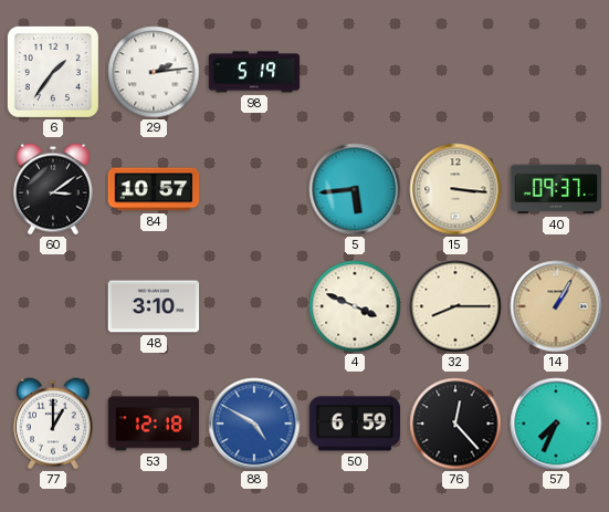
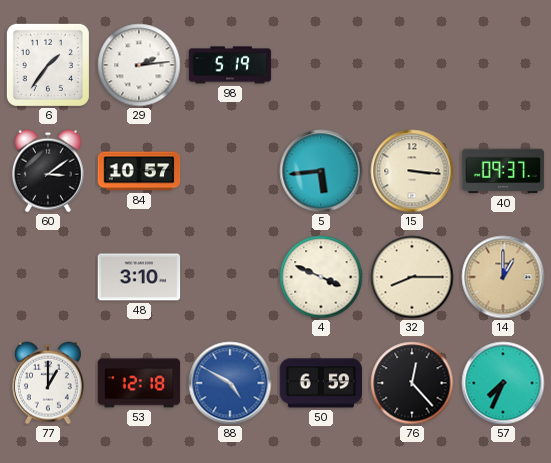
14: 1:05 -> 1:00
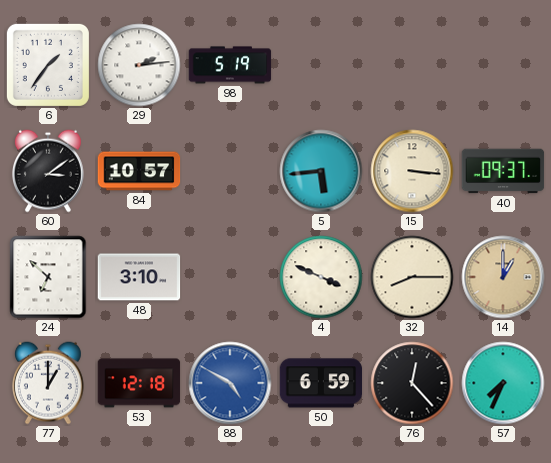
24: none -> 6:52
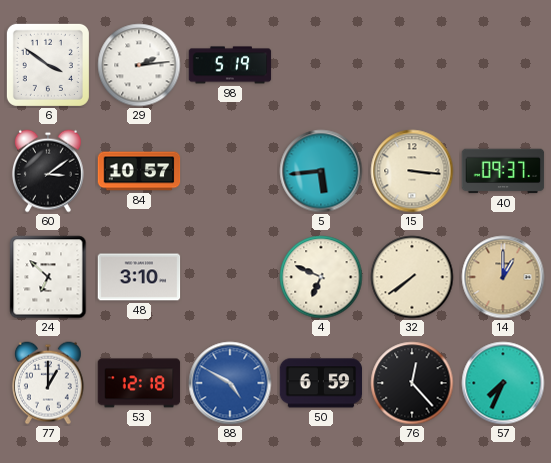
6: 1:36 -> 3:51
4: 3:49 -> 6:49
32: 8:15 -> 7:39
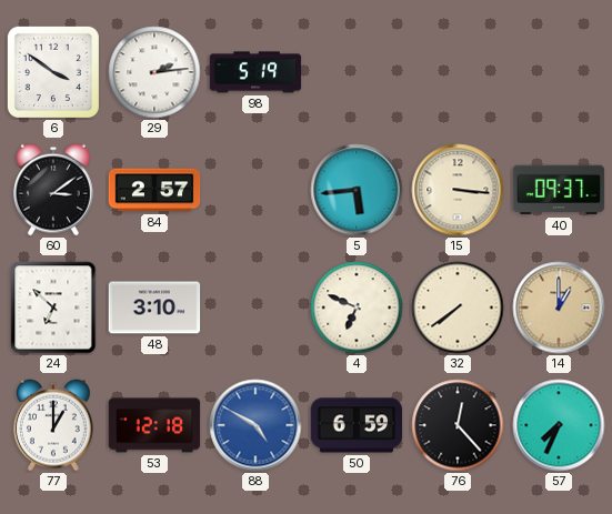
84: 10:57 -> 2:57
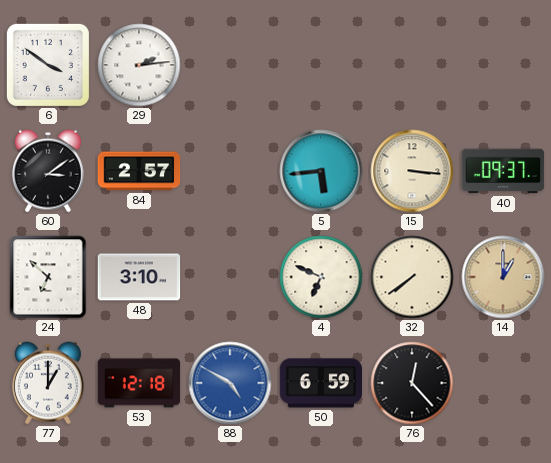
98: 5:19 -> none
57: 7:34 -> none
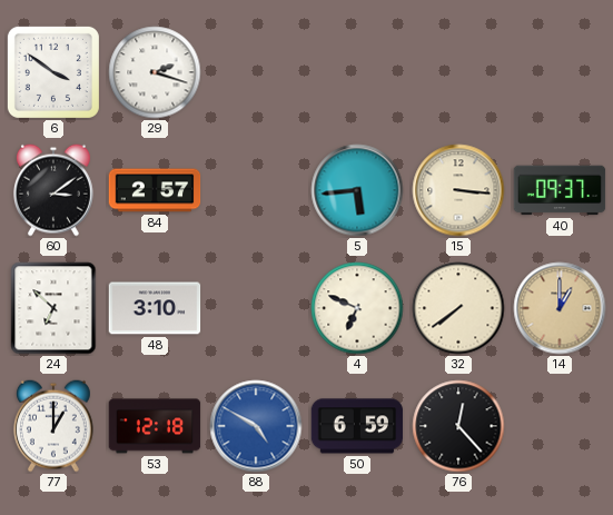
29: 2:14 -> 2:18
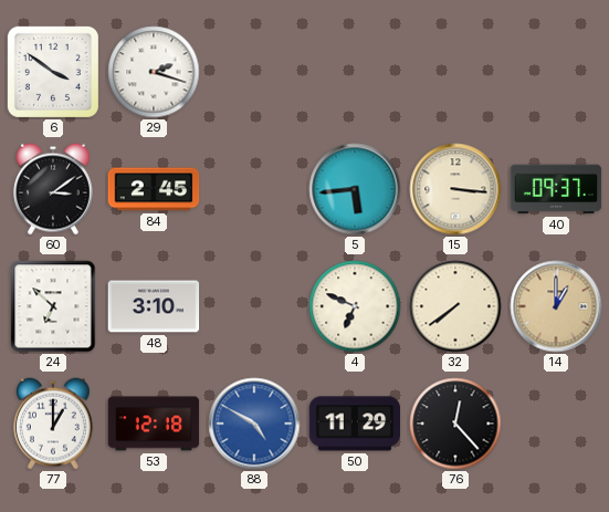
84: 2:57 -> 2:45
50: 6:59 -> 11:29
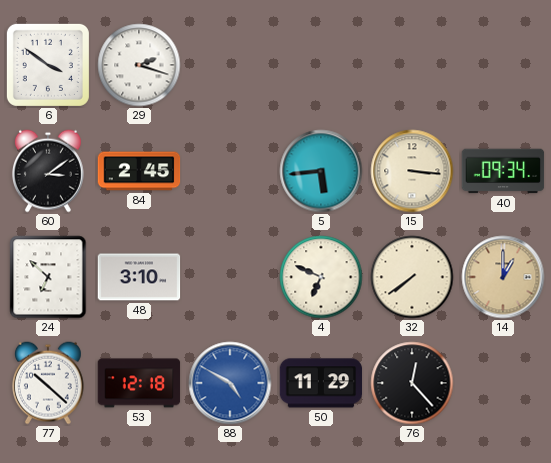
40: 09:37 -> 09:34
77: 1:00 -> 10:22
